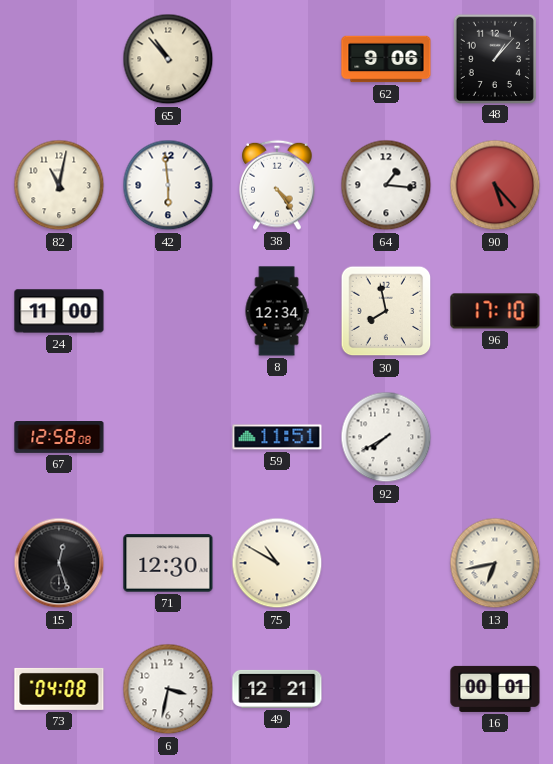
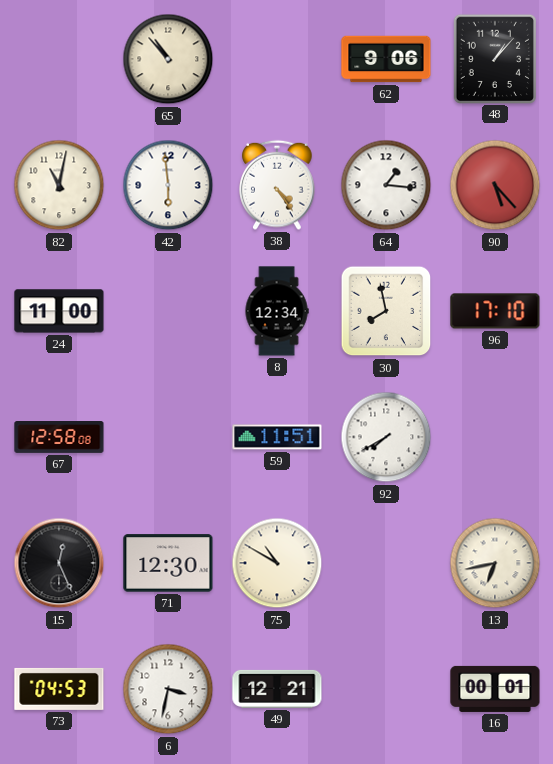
15: 12:27 -> 12:26
73: 04:08 -> 04:53
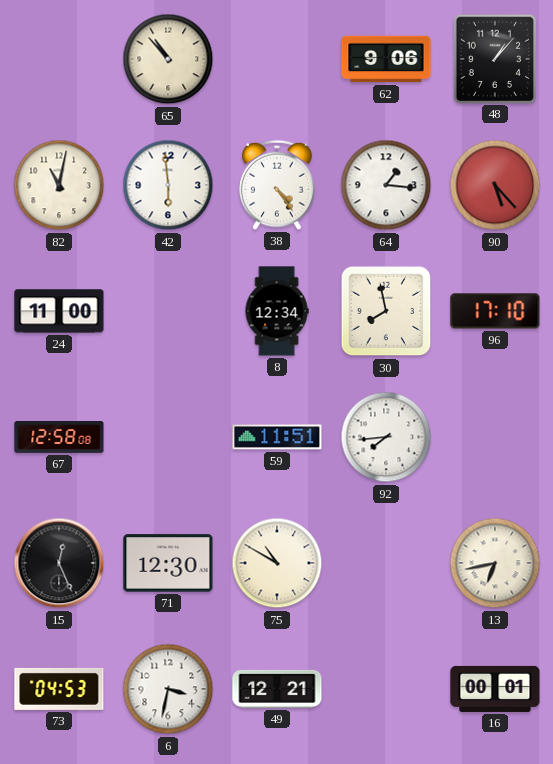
92: 7:40 -> 7:44
